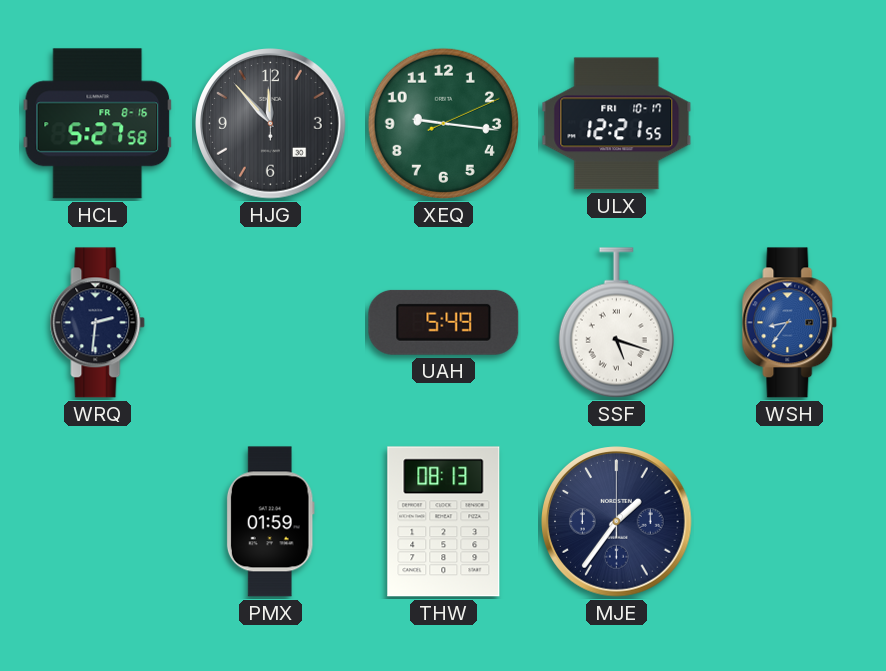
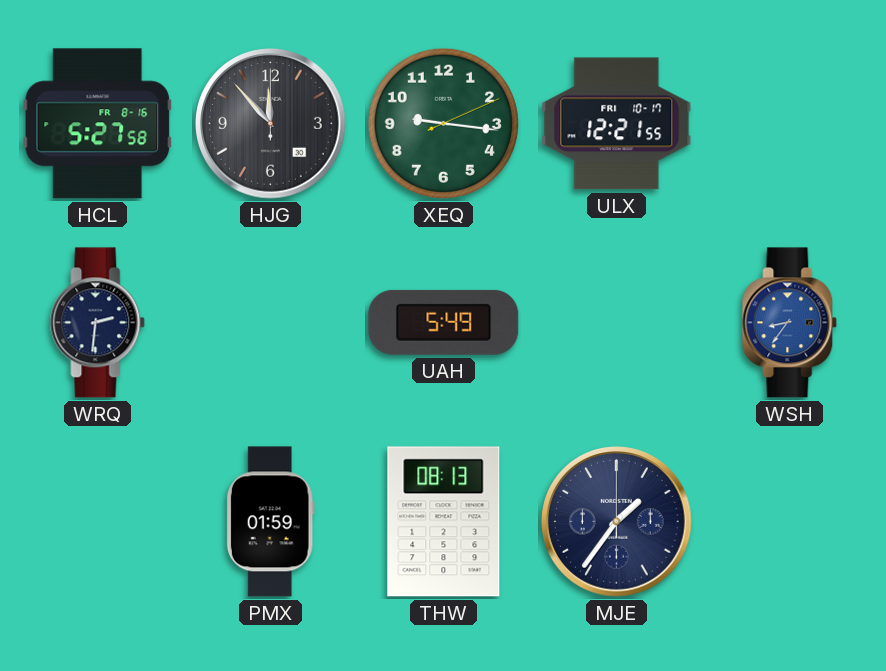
SSF: 5:18 -> none
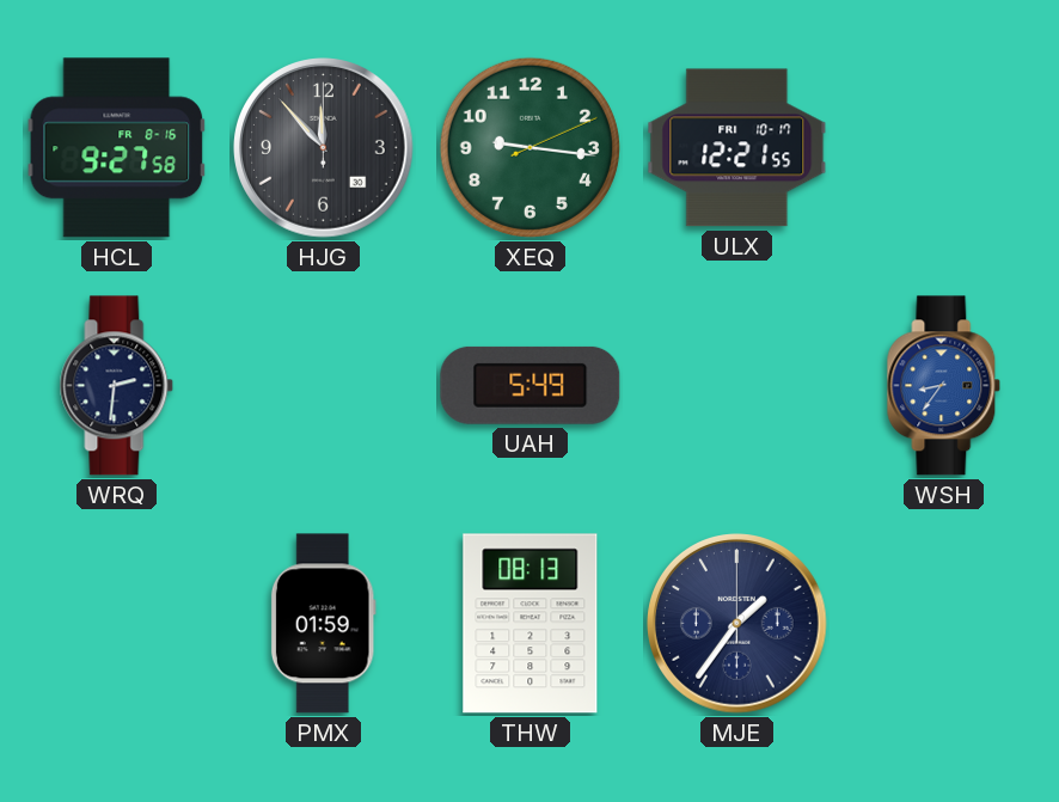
HCL: 5:27 -> 9:27
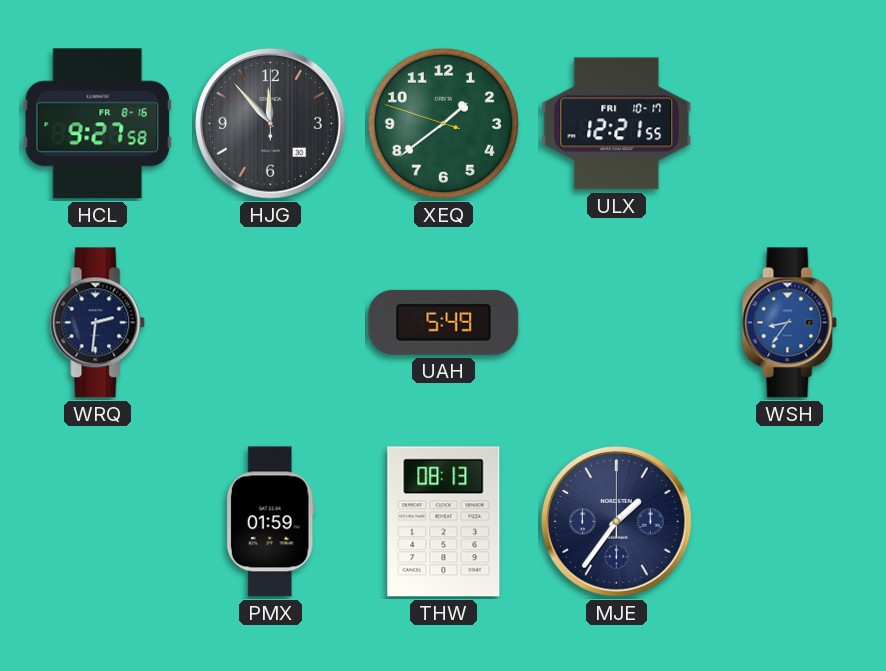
XEQ: 9:16 -> 1:38
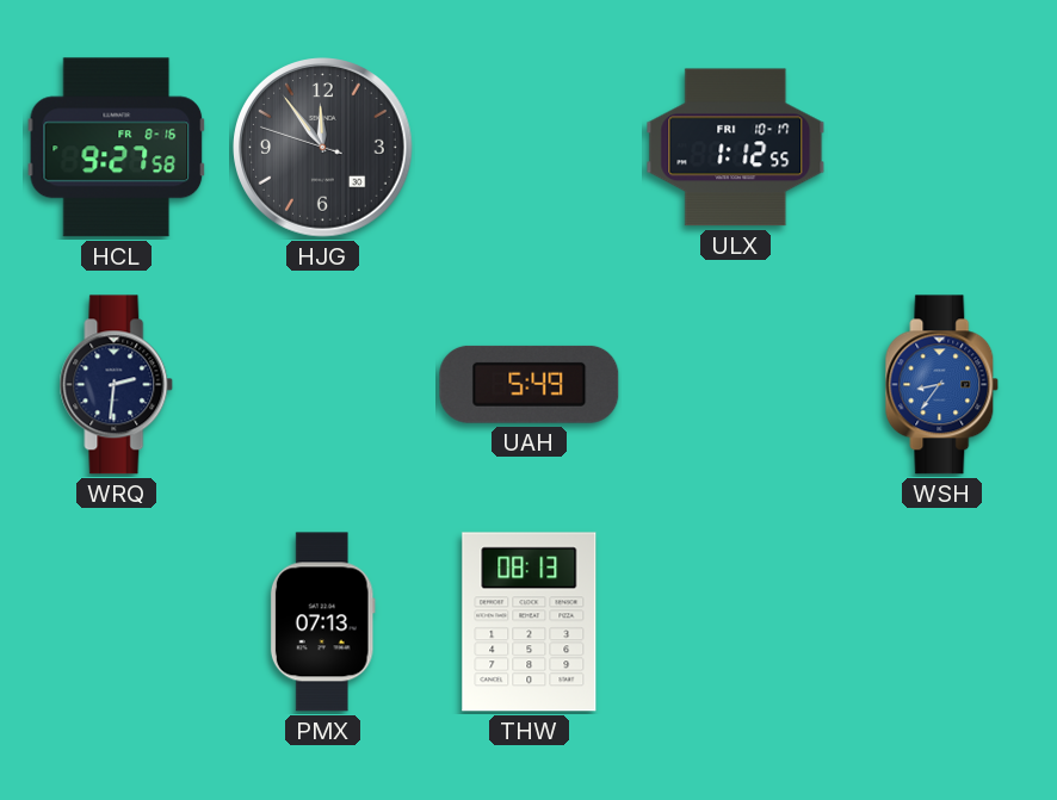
HJG: 11:53:00 -> 11:53:48
XEQ: 1:38 -> none
ULX: 12:21 -> 1:12
PMX: 01:59 -> 07:13
MJE: 1:36 -> none
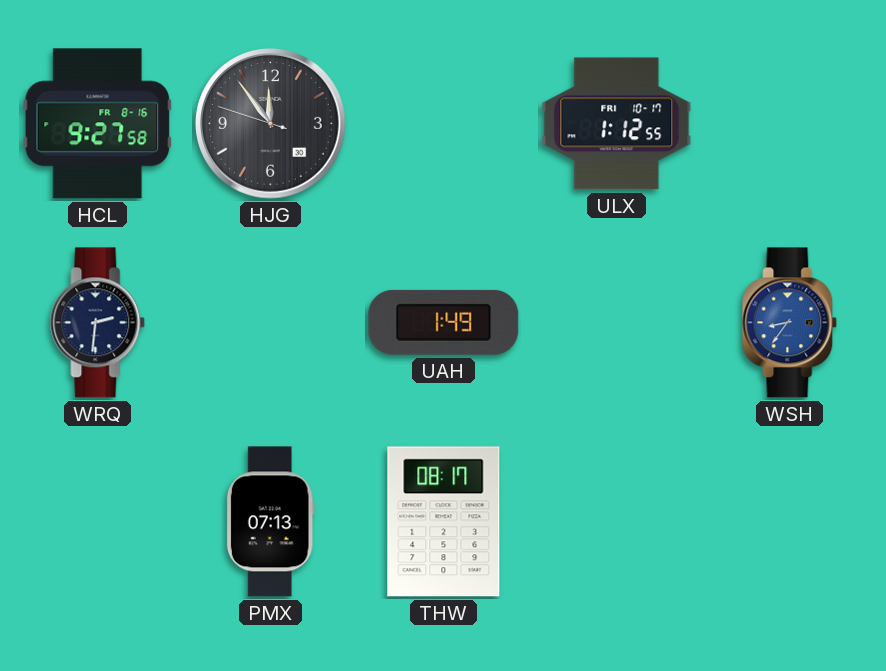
UAH: 5:49 -> 1:49
THW: 08:13 -> 08:17
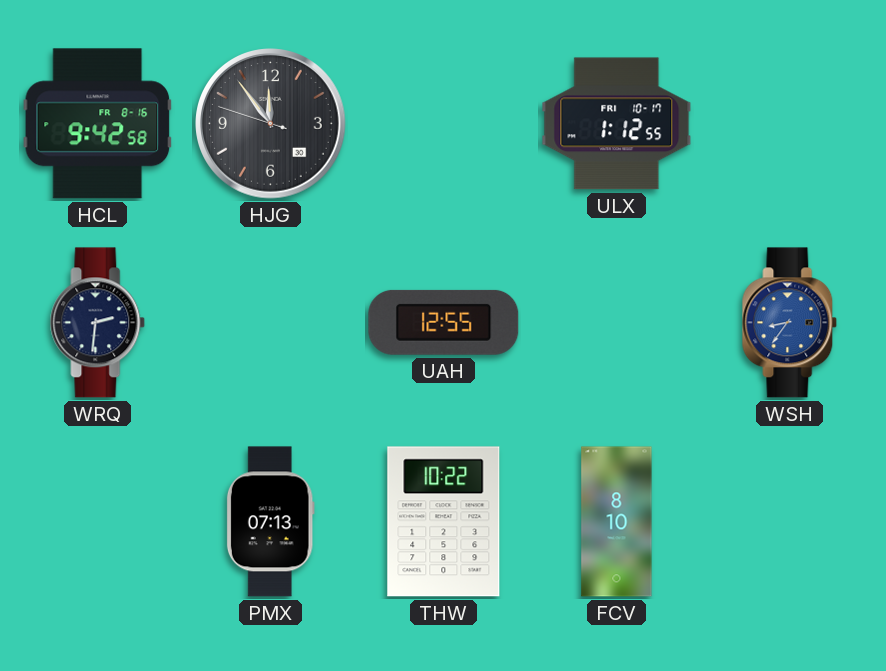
HCL: 9:27 -> 9:42
UAH: 1:49 -> 12:55
THW: 08:17 -> 10:22
FCV: none -> 8:10
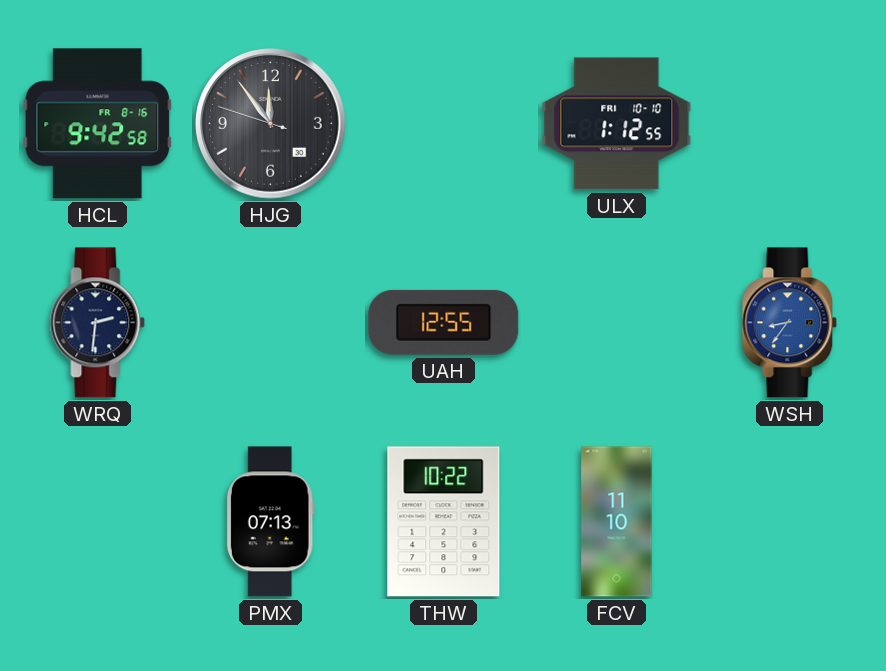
ULX date: FRI 10-17 -> FRI 10-10
FCV: 8:10 -> 11:10
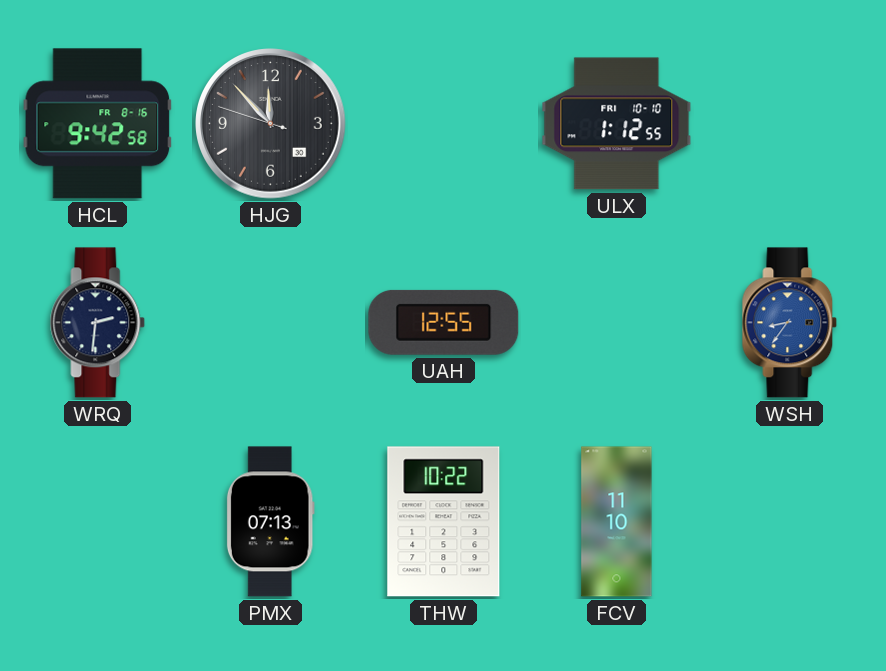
HJG: 11:53 -> 11:52
